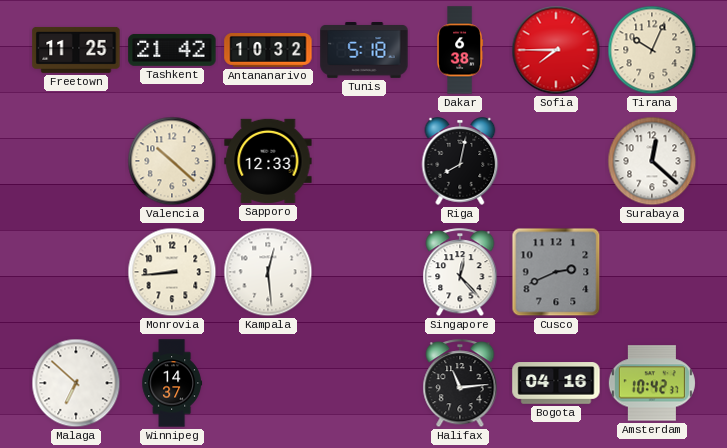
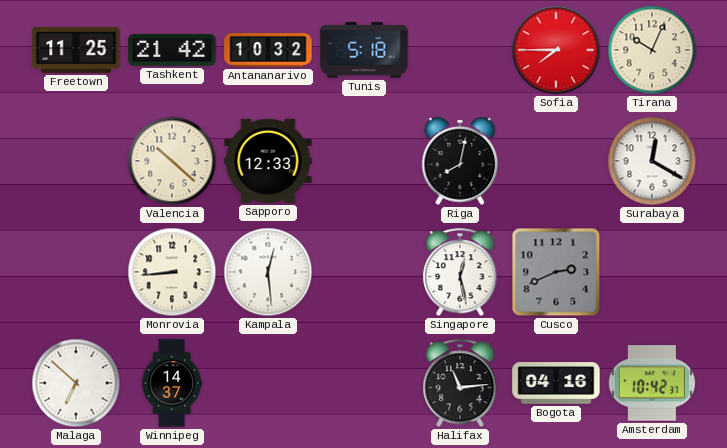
Dakar: 6:38 -> none
Surabaya: 12:22 -> 12:20
Singapore: 12:23 -> 12:28
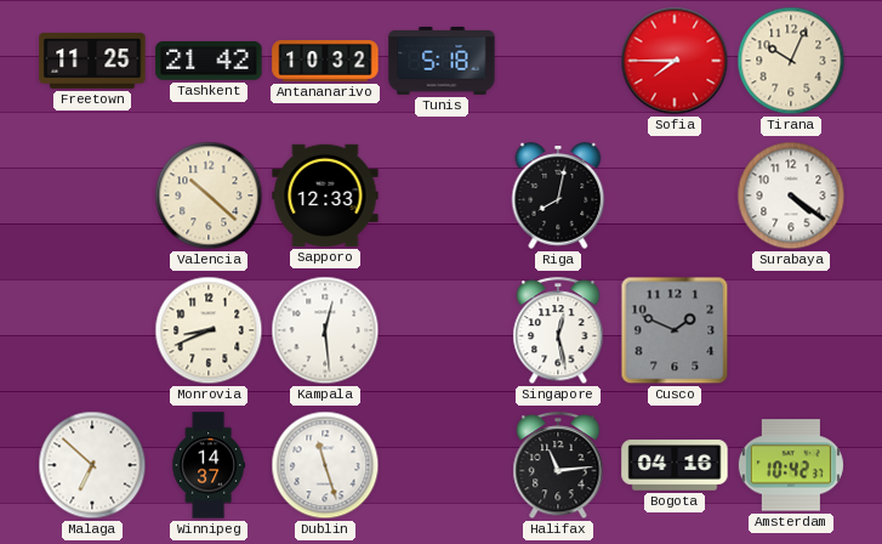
Surabaya: 12:20 -> 4:21
Monrovia: 8:44 -> 8:41
Cusco: 2:41 -> 1:49
Dublin: none -> 11:27
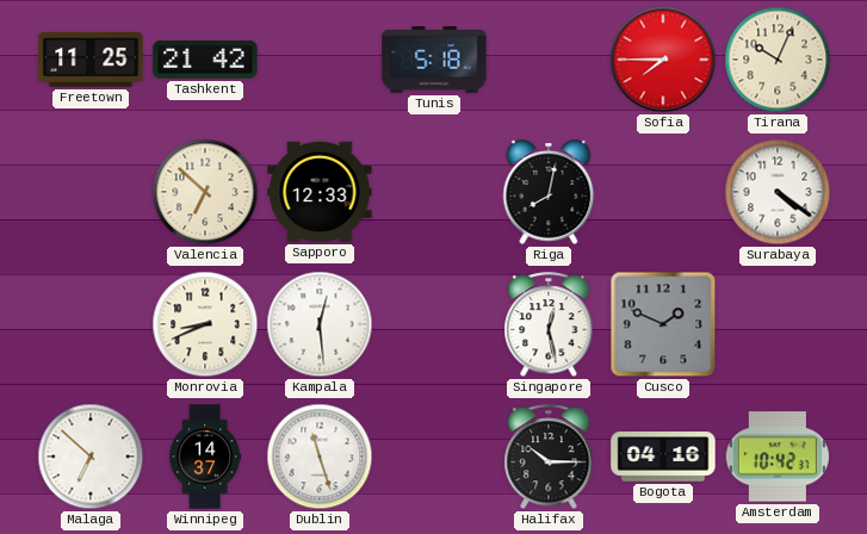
Antananarivo: 10:32 -> none
Valencia: 10:22 -> 6:52
Halifax: 11:14 -> 10:15
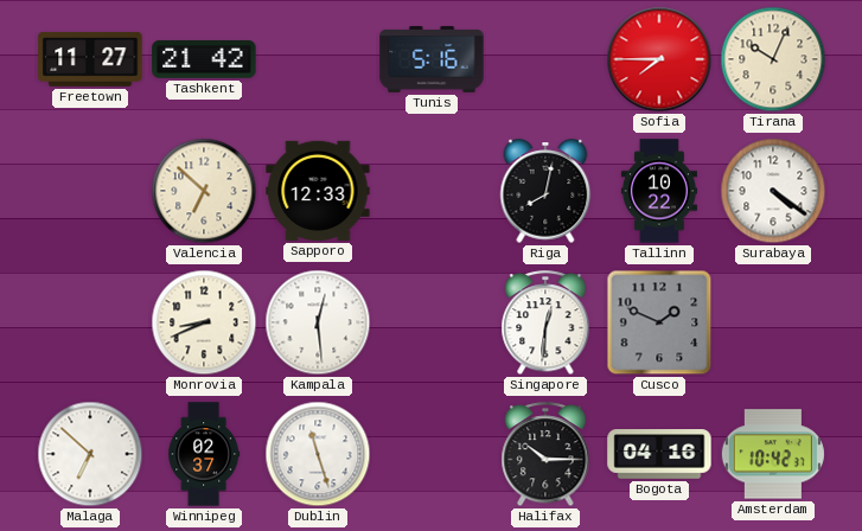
Freetown: 11:25 -> 11:27
Tunis: 5:18 -> 5:16
Tallinn: none -> 10:22
Singapore: 12:28 -> 12:31
Winnipeg: 14:37 -> 02:37
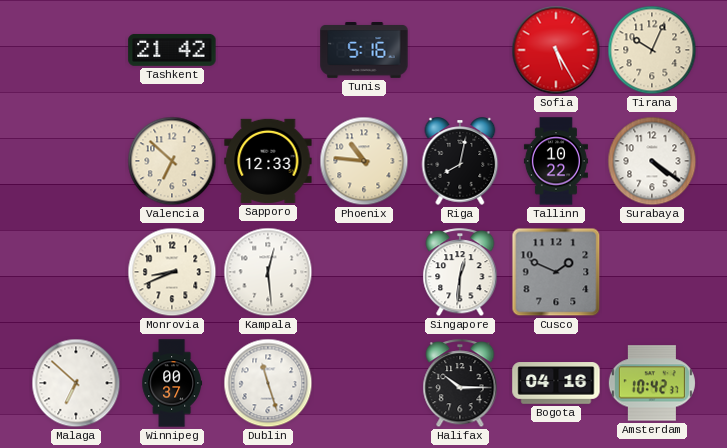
Freetown: 11:27 -> none
Sofia: 7:45 -> 5:25
Phoenix: none -> 10:46
Winnipeg: 02:37 -> 00:37
